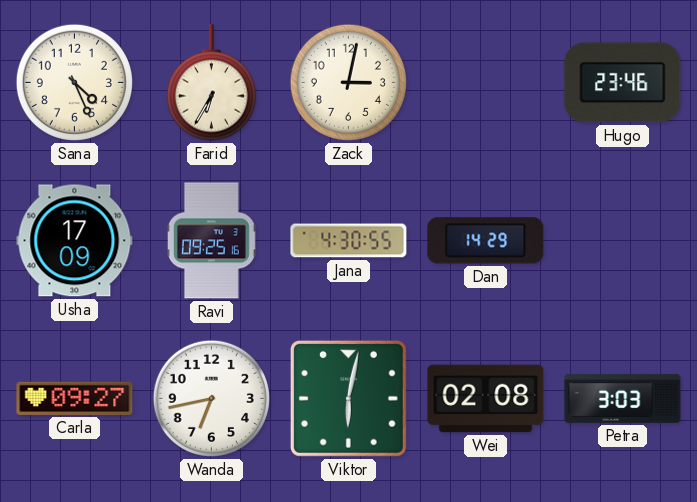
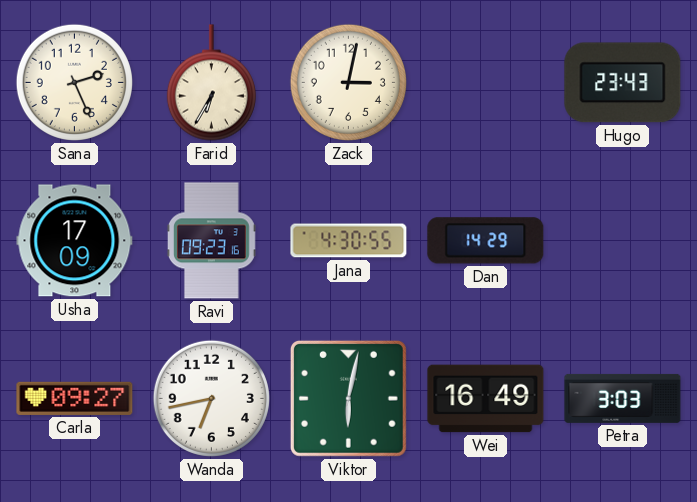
Sana: 4:26 -> 2:26
Hugo: 23:46 -> 23:43
Ravi: 09:25 -> 09:23
Wei: 02:08 -> 16:49
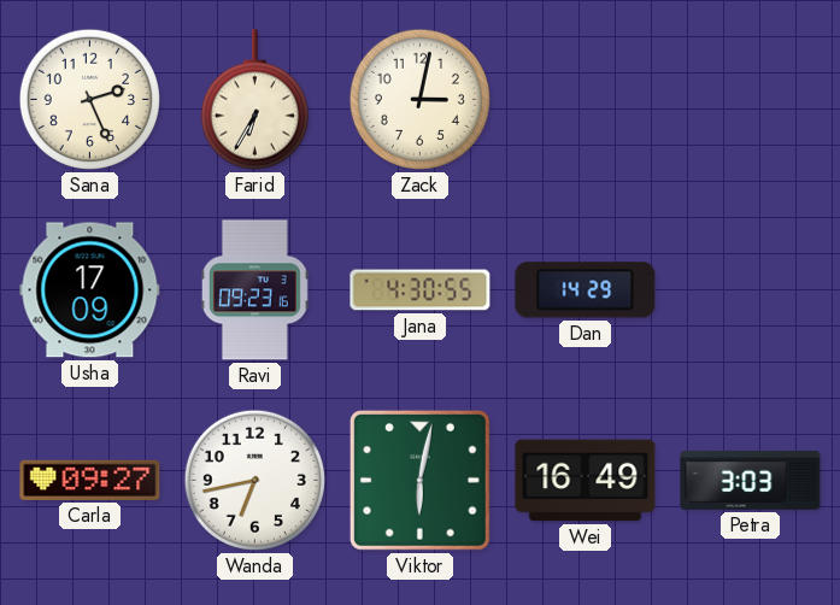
Hugo: 23:43 -> none
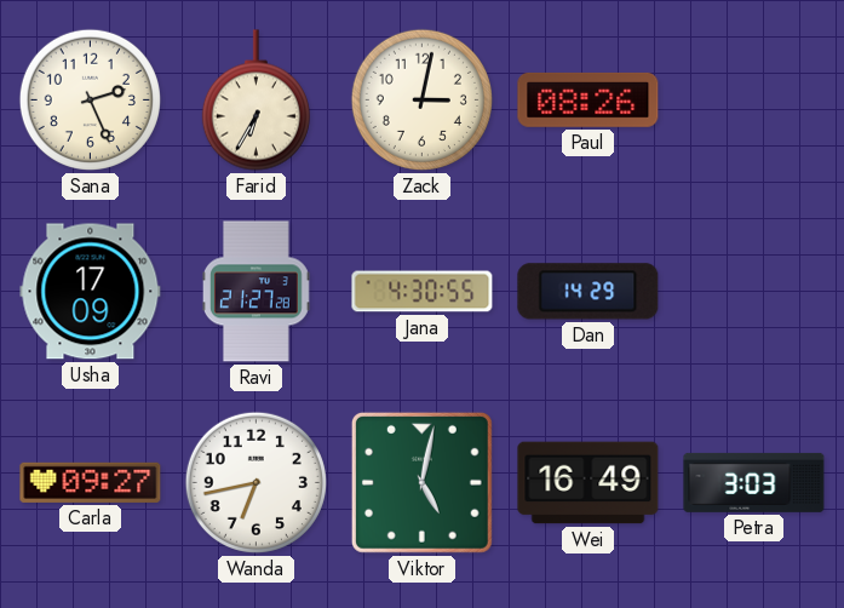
Paul: none -> 08:26
Ravi: 09:23 -> 21:27
Viktor: 6:02 -> 5:02
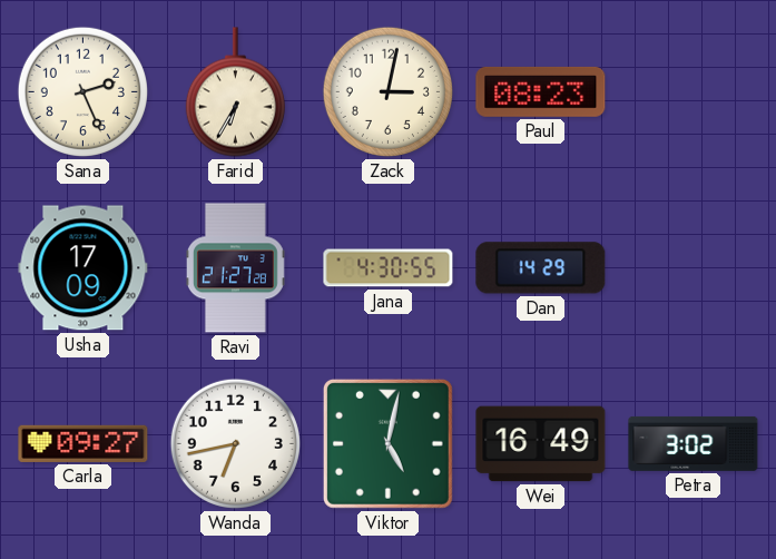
Paul: 08:26 -> 08:23
Petra: 3:03 -> 3:02
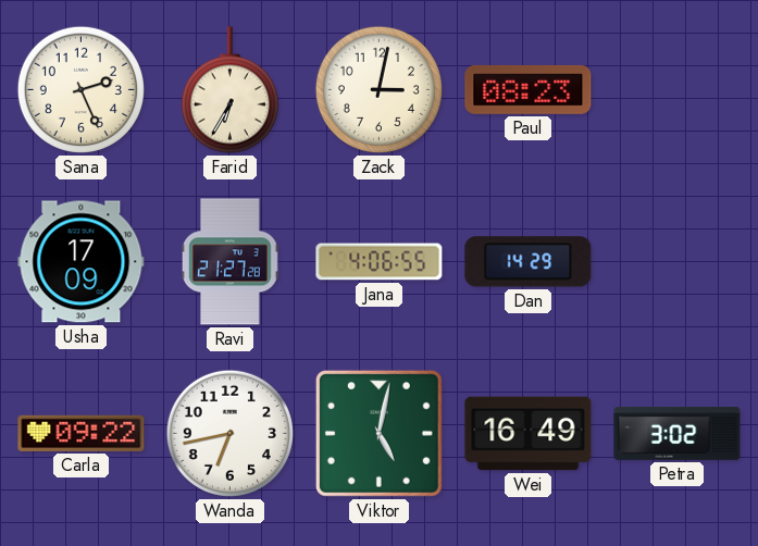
Jana: 4:30 -> 4:06
Carla: 09:27 -> 09:22
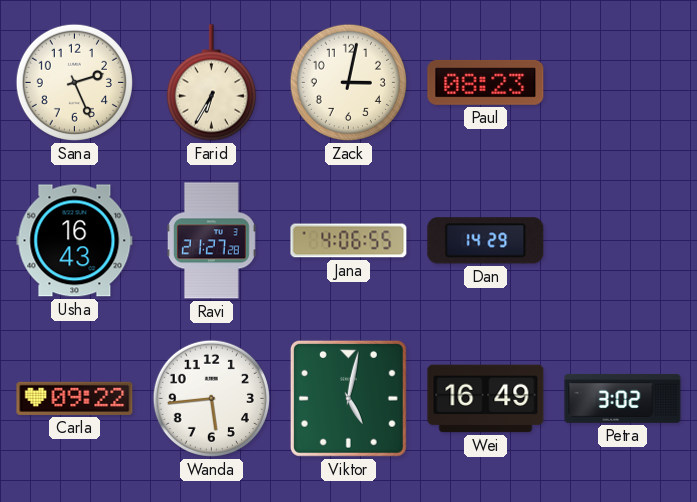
Usha: 17:09 -> 16:43
Wanda: 6:43 -> 5:44
